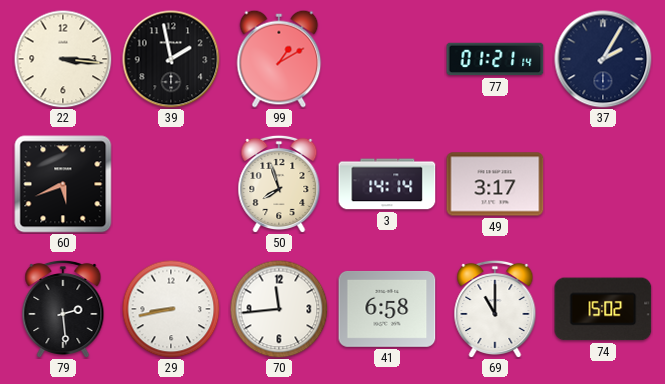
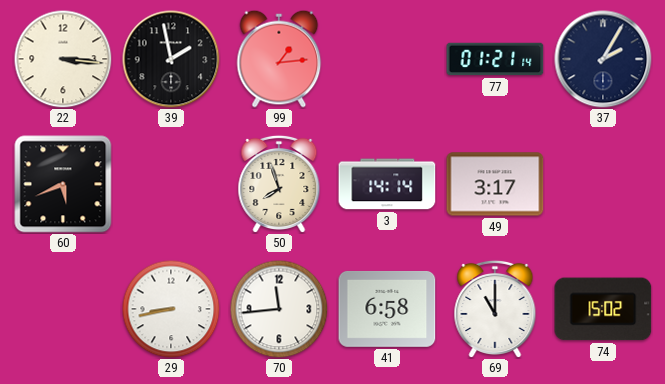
99: 1:10 -> 1:14
79: 2:29 -> none
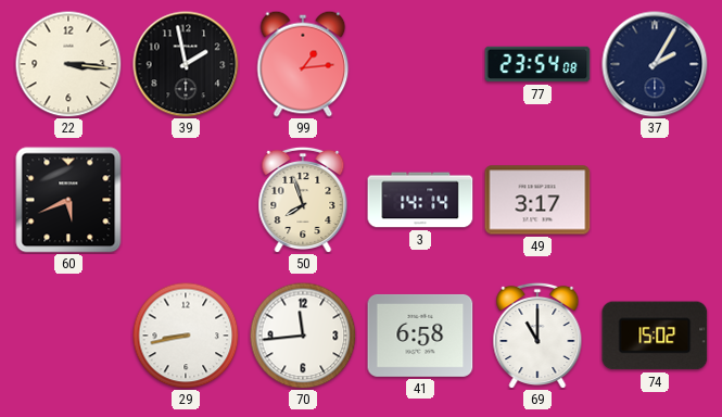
77: 01:21 -> 23:54
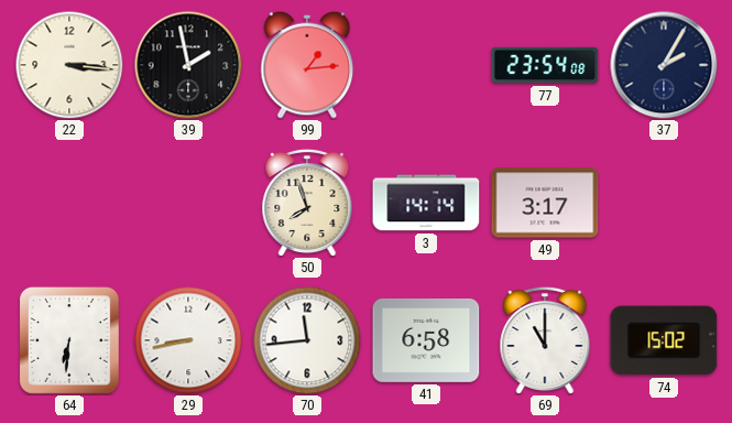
60: 5:41 -> none
64: none -> 6:31
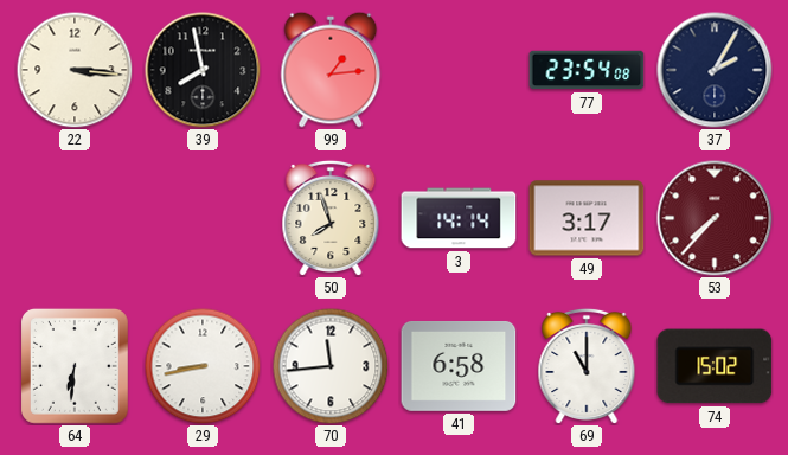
39: 1:58 -> 7:58
53: none -> 7:37
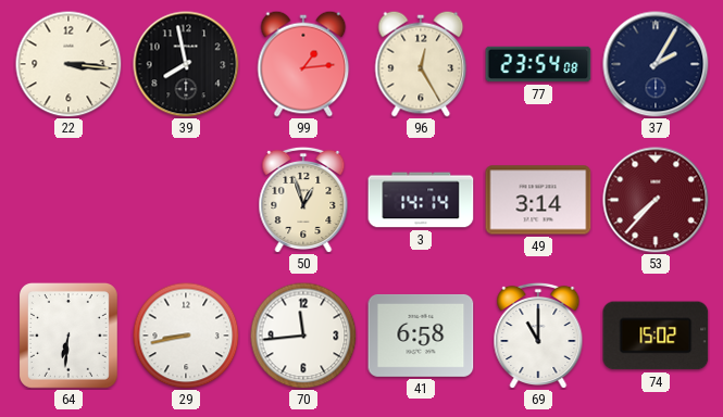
96: none -> 12:25
50: 7:57 -> 12:57
49: 3:17 -> 3:14
